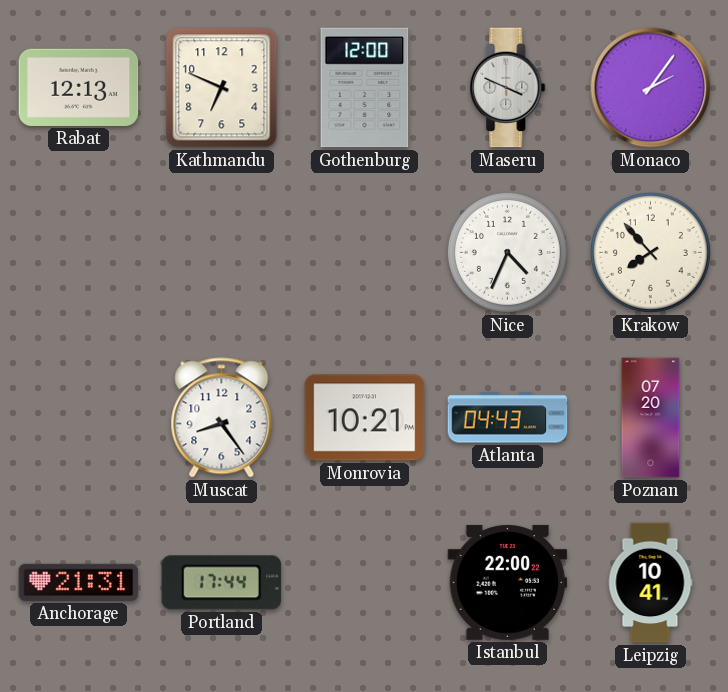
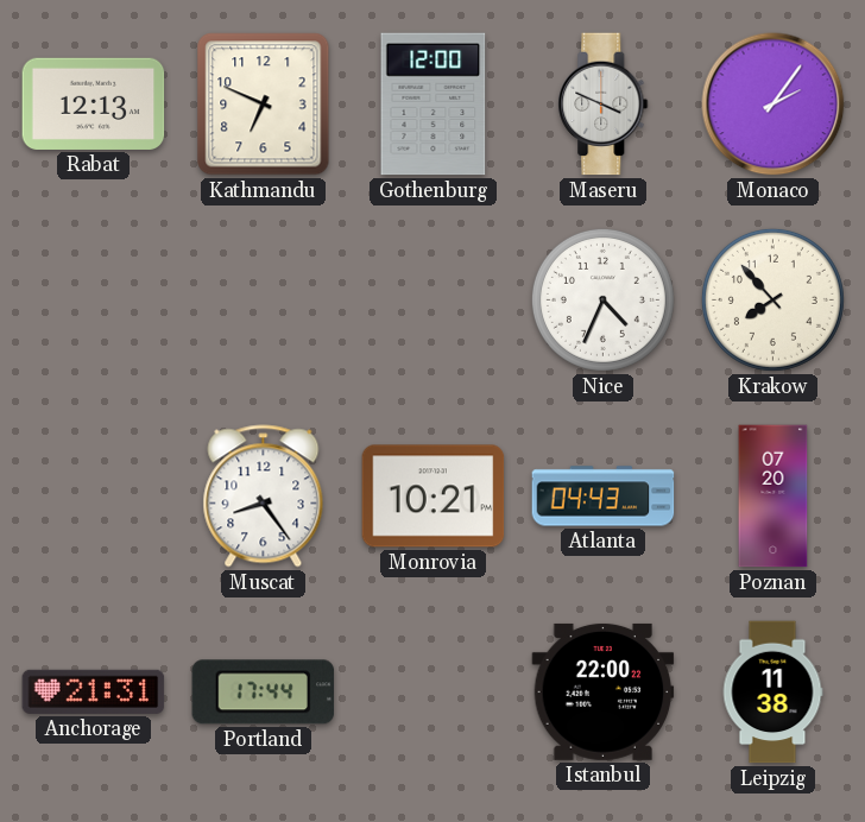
Leipzig: 10:41 -> 11:38
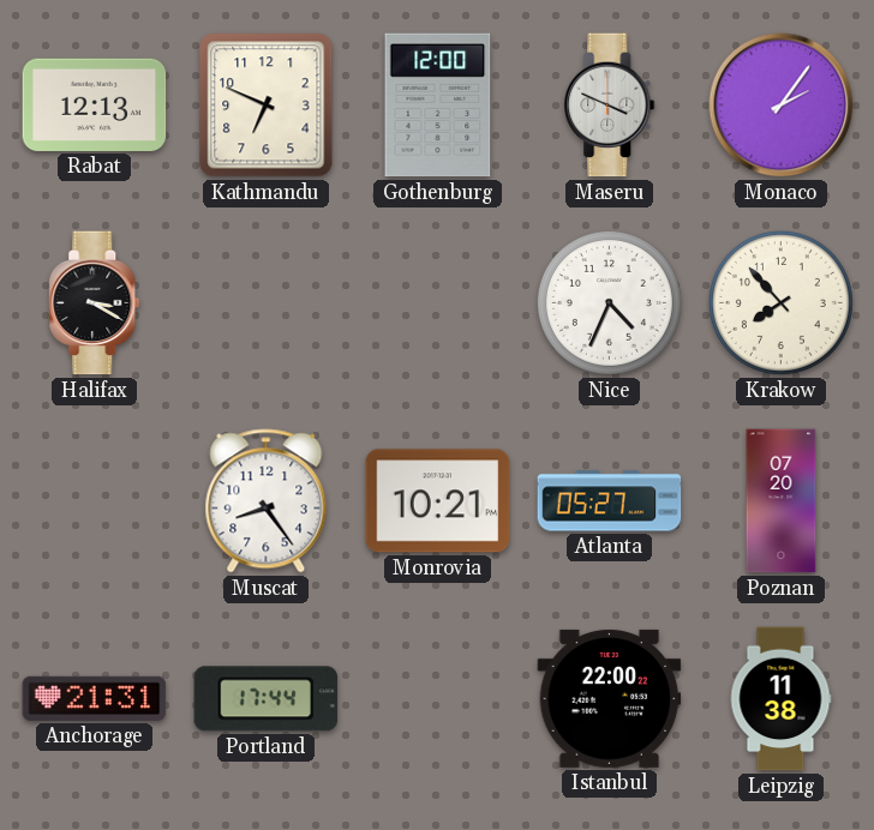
Halifax: none -> 3:20
Atlanta: 04:43 -> 05:27
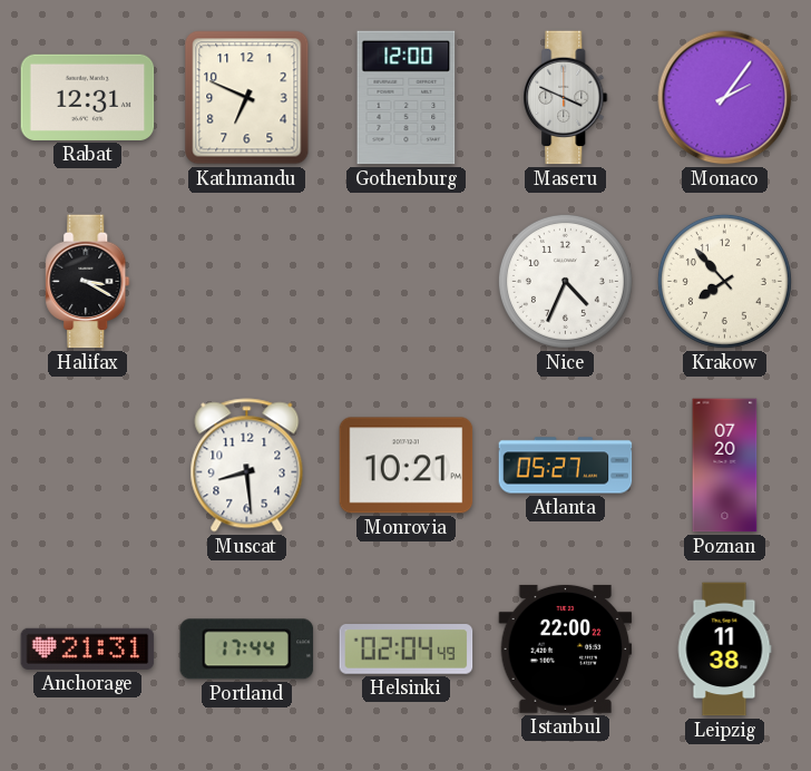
Rabat: 12:13 -> 12:31
Muscat: 8:24 -> 8:29
Helsinki: none -> 02:04
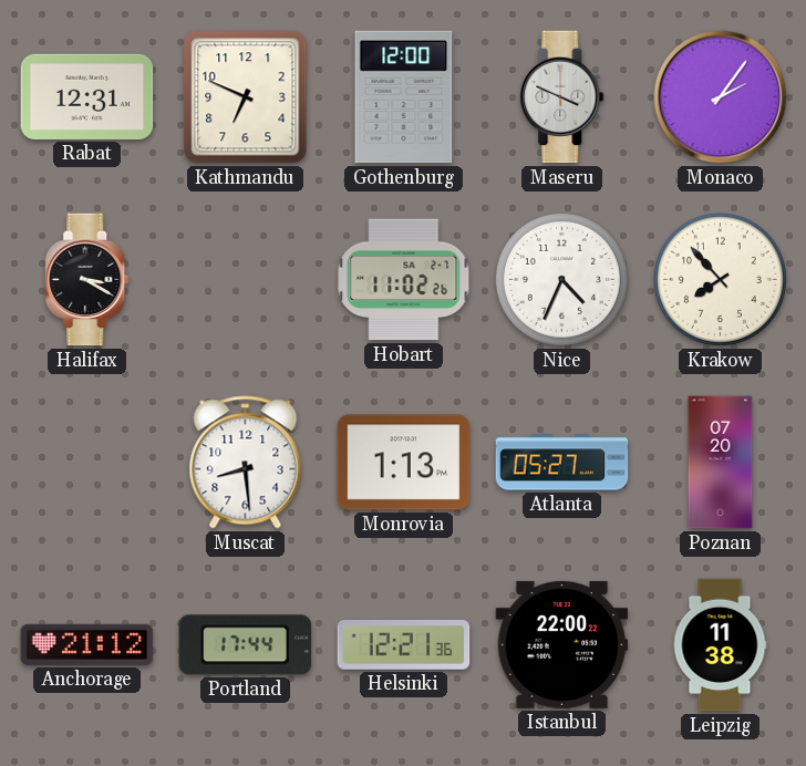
Hobart: none -> 11:02
Monrovia: 10:21 -> 1:13
Anchorage: 21:31 -> 21:12
Helsinki: 02:04 -> 12:21
